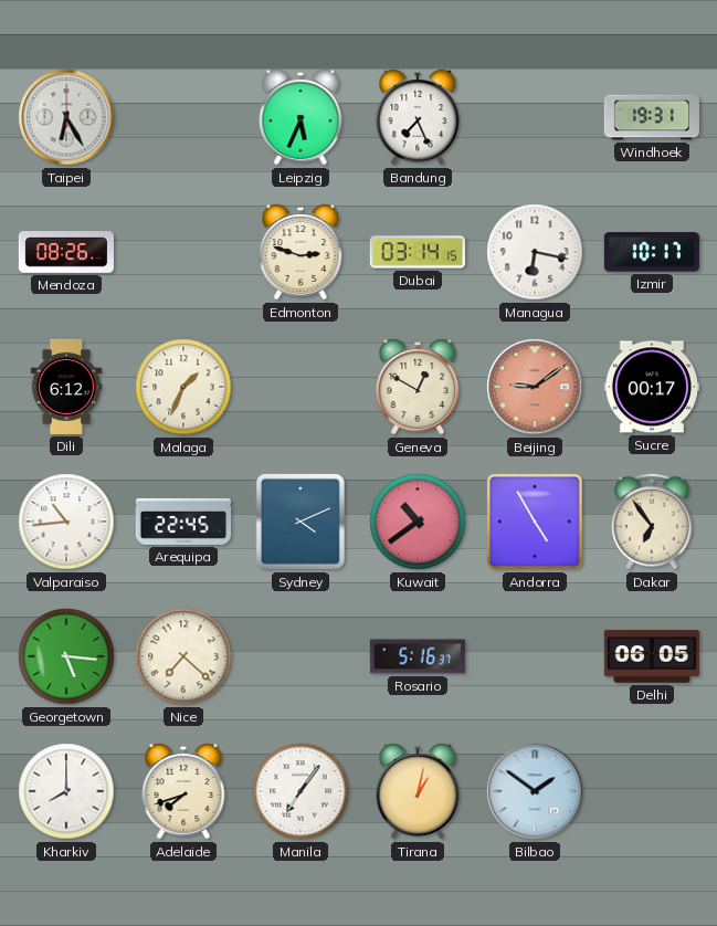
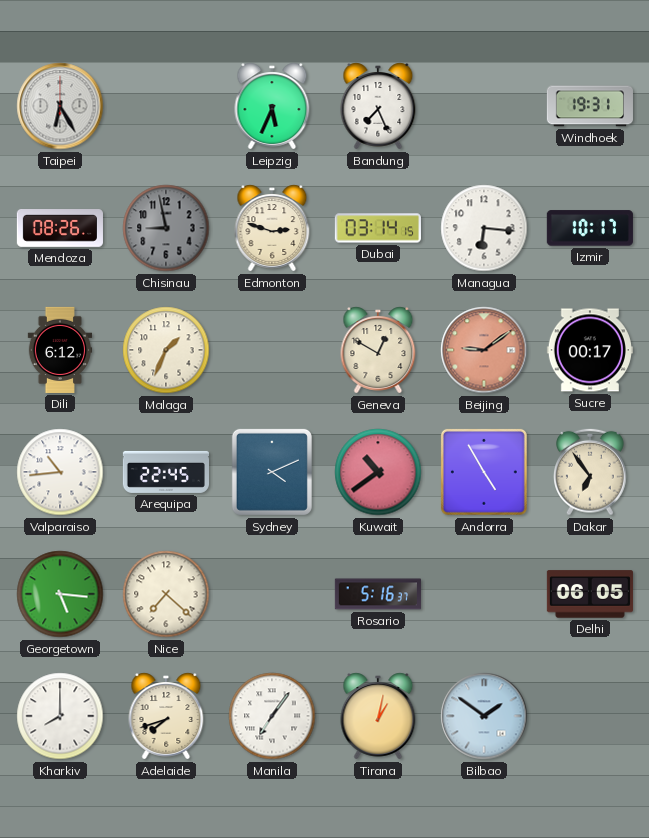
Chisinau: none -> 8:58
Managua: 6:17 -> 6:16
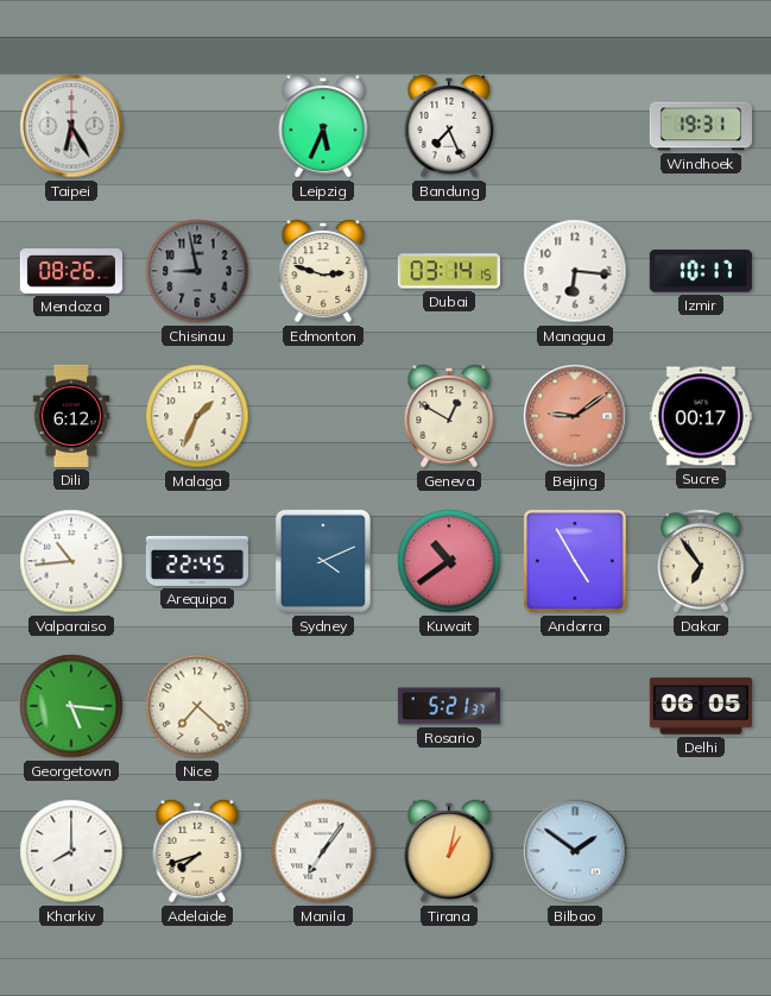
Rosario: 5:16 -> 5:21
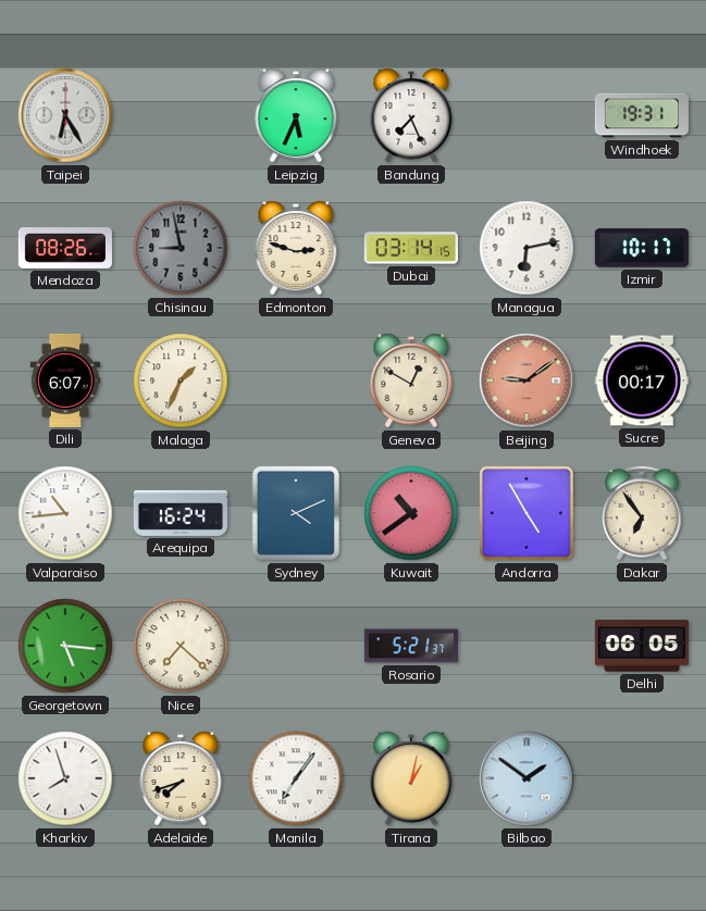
Managua: 6:16 -> 6:13
Dili: 6:12 -> 6:07
Arequipa: 22:45 -> 16:24
Kharkiv: 8:00 -> 7:57
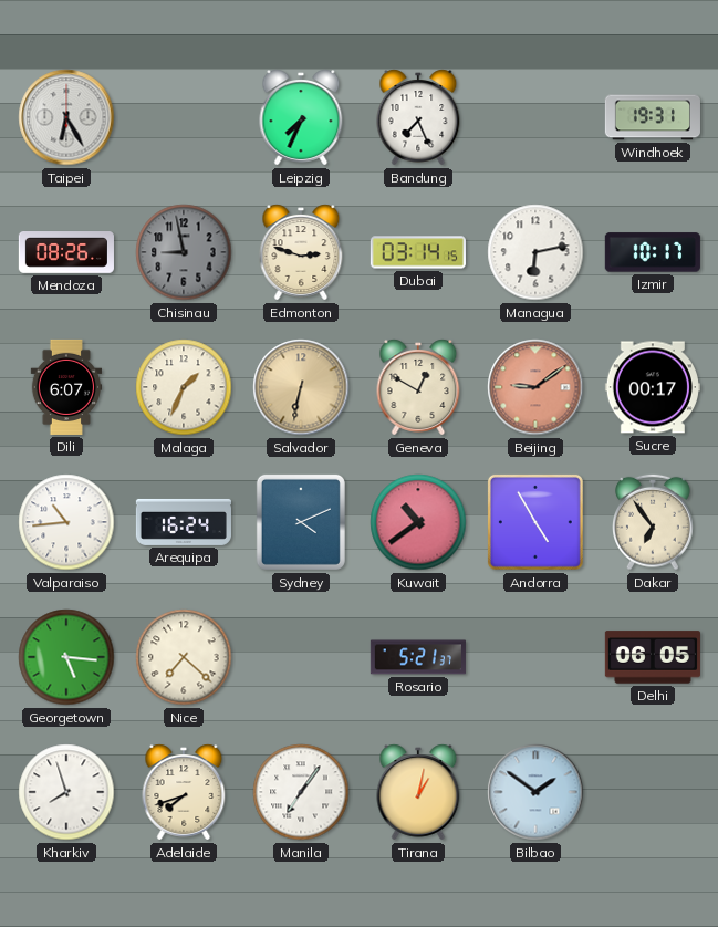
Leipzig: 5:34 -> 7:34
Salvador: none -> 6:32
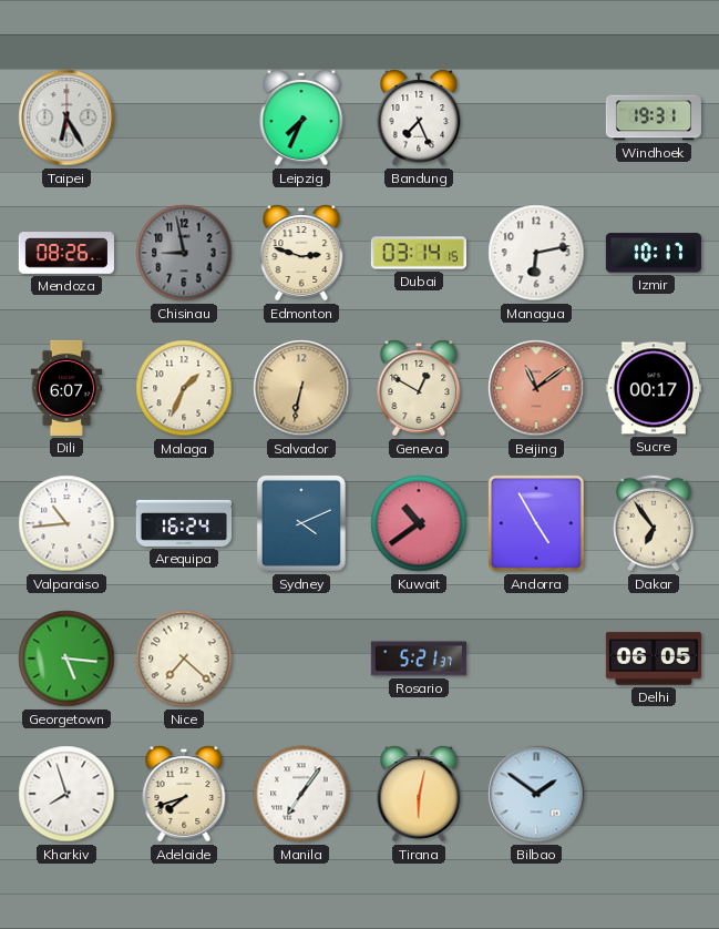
Beijing: 9:09 -> 11:09
Tirana: 1:02 -> 6:02
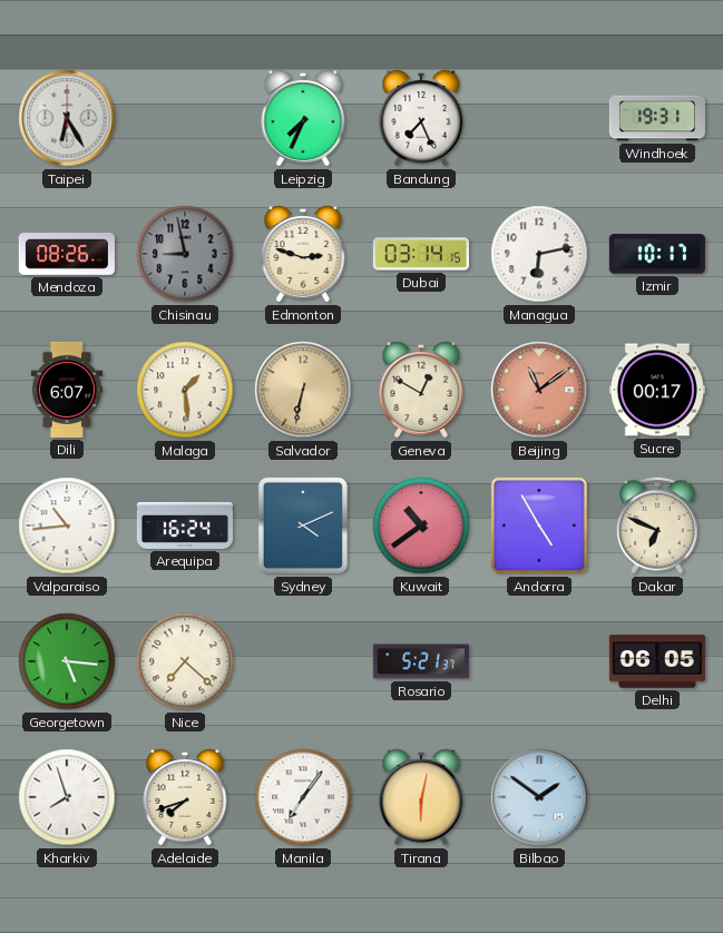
Malaga: 1:34 -> 1:29
Dakar: 6:54 -> 6:49
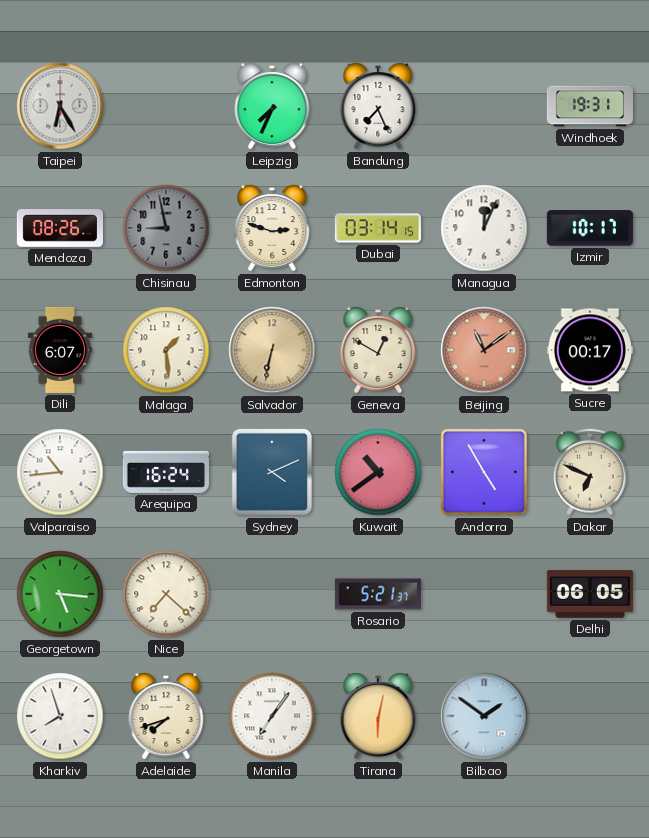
Managua: 6:13 -> 12:04
